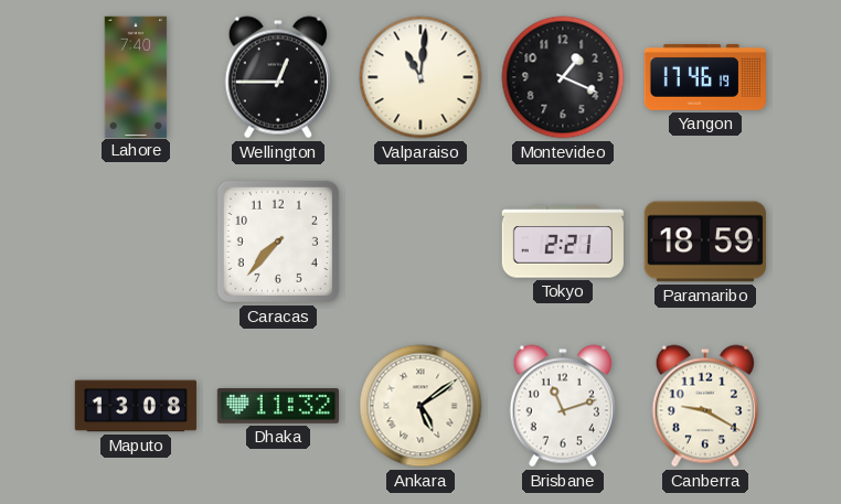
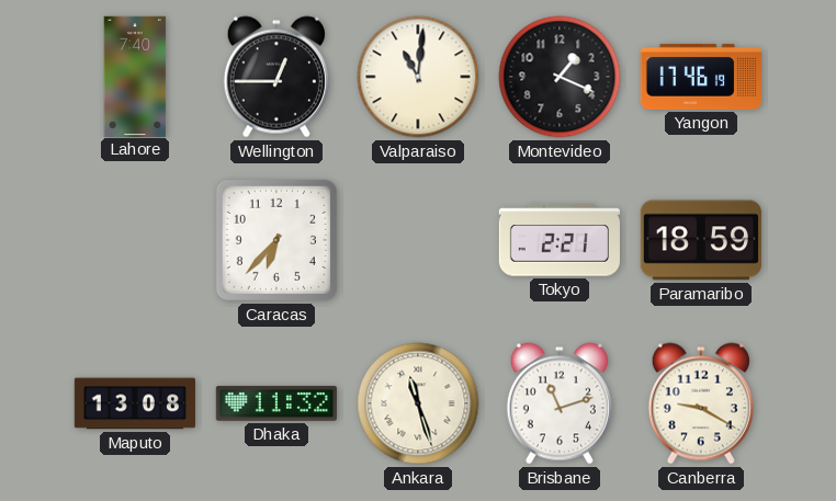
Caracas: 7:37 -> 6:37
Ankara: 5:09 -> 11:27
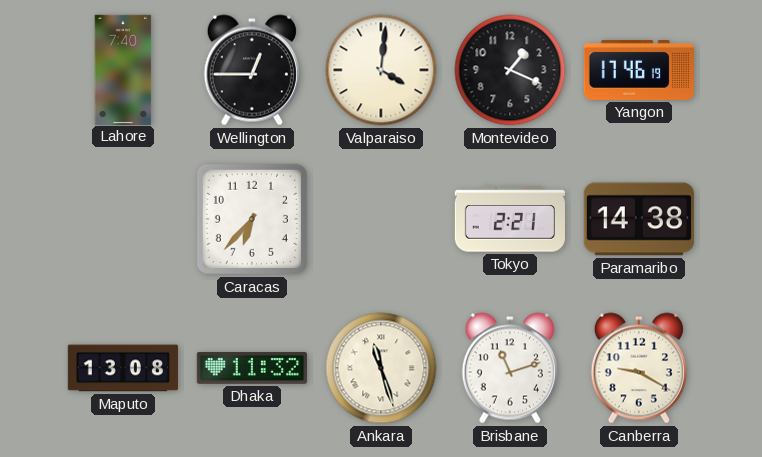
Valparaiso: 11:01 -> 4:01
Paramaribo: 18:59 -> 14:38
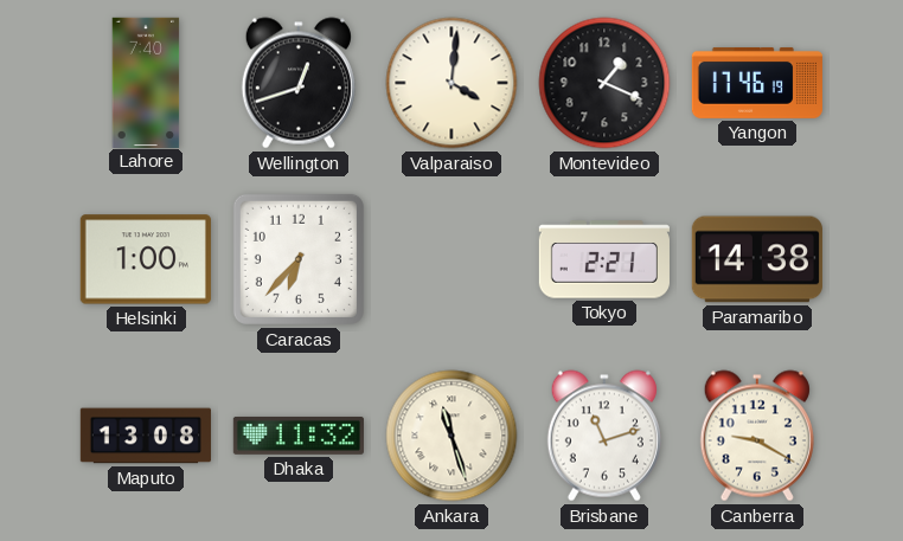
Wellington: 12:45 -> 12:42
Helsinki: none -> 1:00
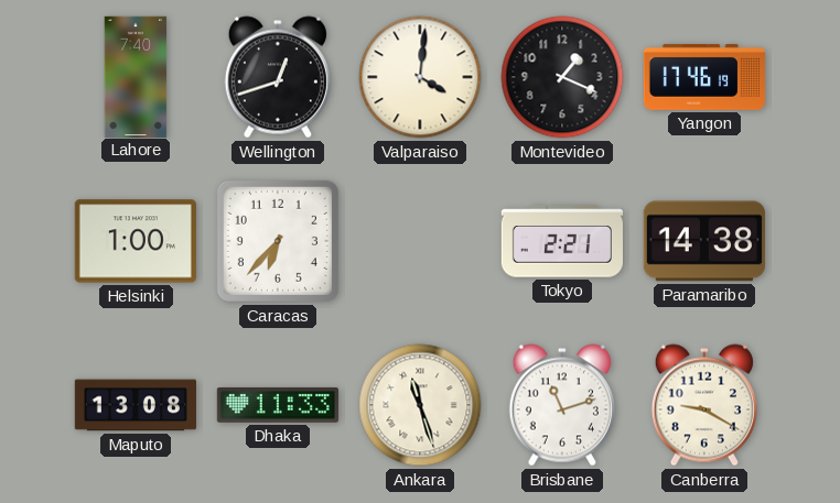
Dhaka: 11:32 -> 11:33
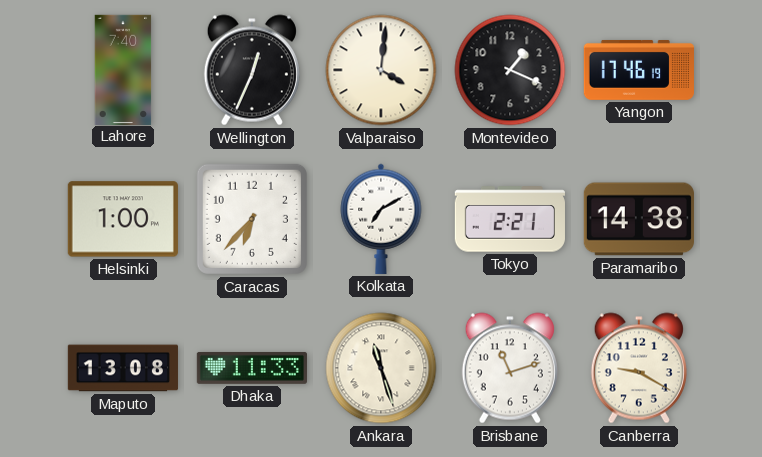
Wellington: 12:42 -> 12:34
Kolkata: none -> 7:10
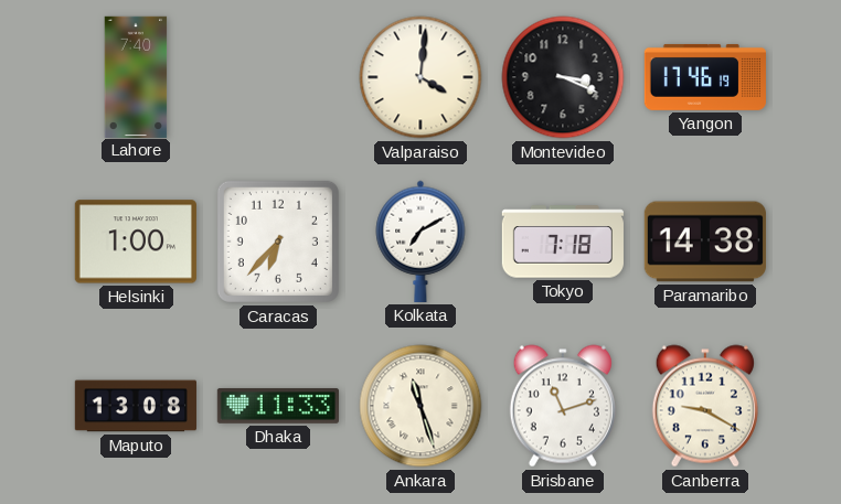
Wellington: 12:34 -> none
Montevideo: 1:19 -> 3:19
Tokyo: 2:21 -> 7:18
